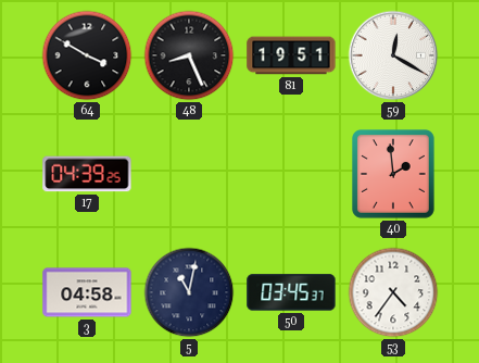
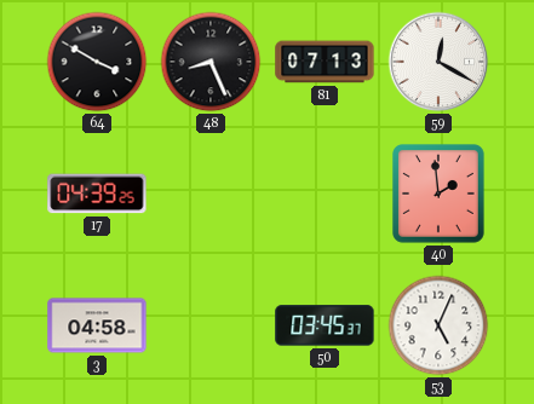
81: 19:51 -> 07:13
5: 11:02 -> none
53: 4:36 -> 5:04
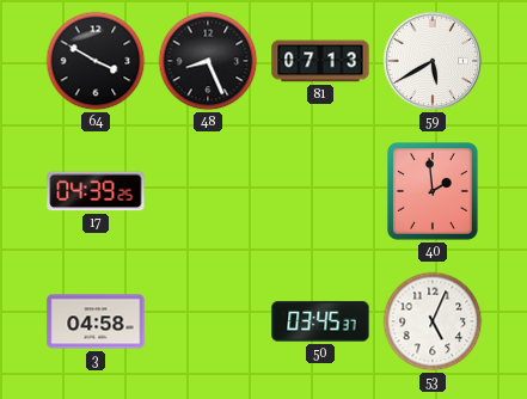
59: 12:20 -> 5:40
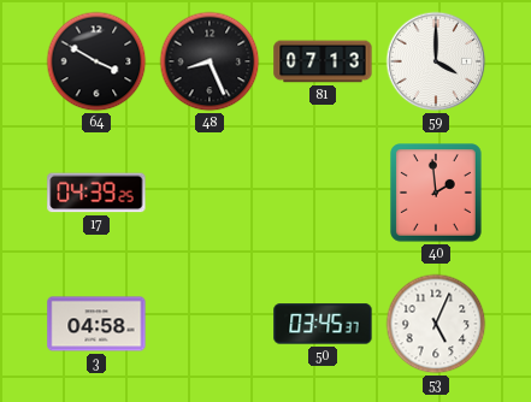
59: 5:40 -> 4:00
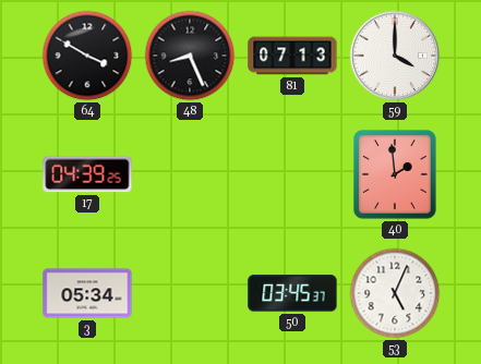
3: 04:58 -> 05:34
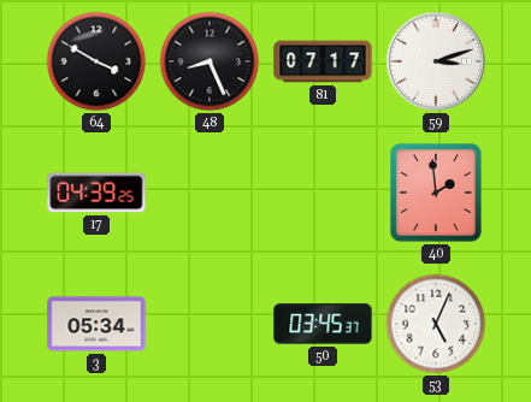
81: 07:13 -> 07:17
59: 4:00 -> 3:12
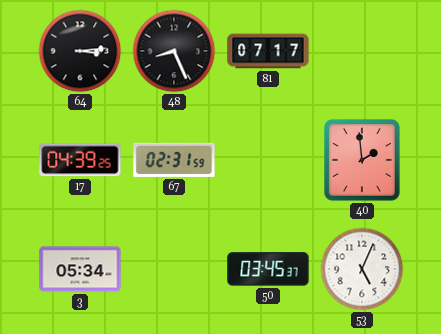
64: 3:50 -> 3:14
59: 3:12 -> none
67: none -> 02:31
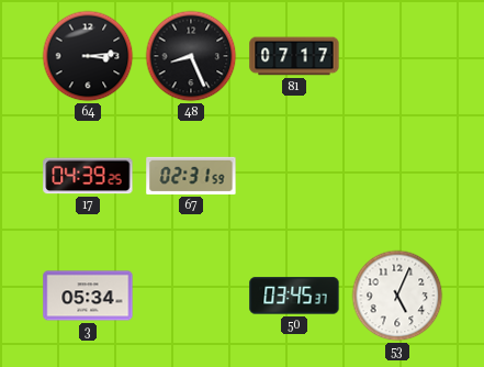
40: 1:59 -> none
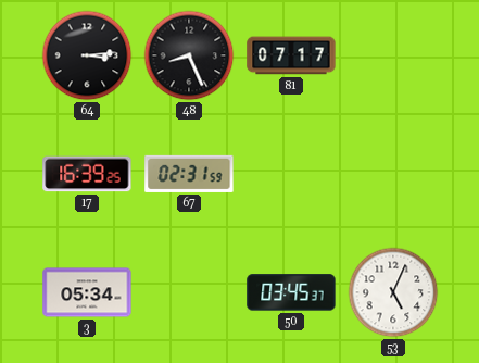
17: 04:39 -> 16:39
